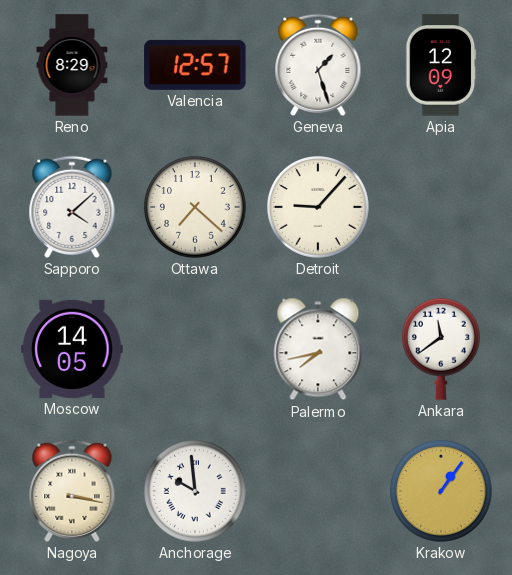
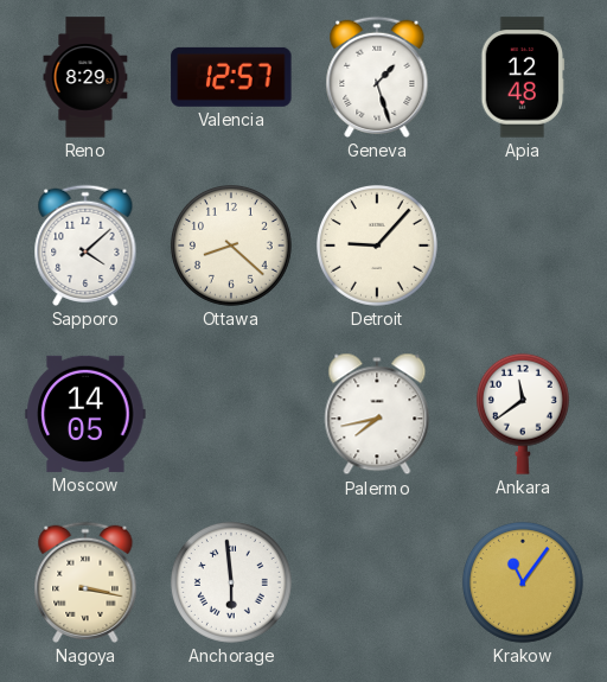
Apia: 12:09 -> 12:48
Ottawa: 7:22 -> 8:22
Anchorage: 9:59 -> 5:59
Krakow: 1:06 -> 11:06
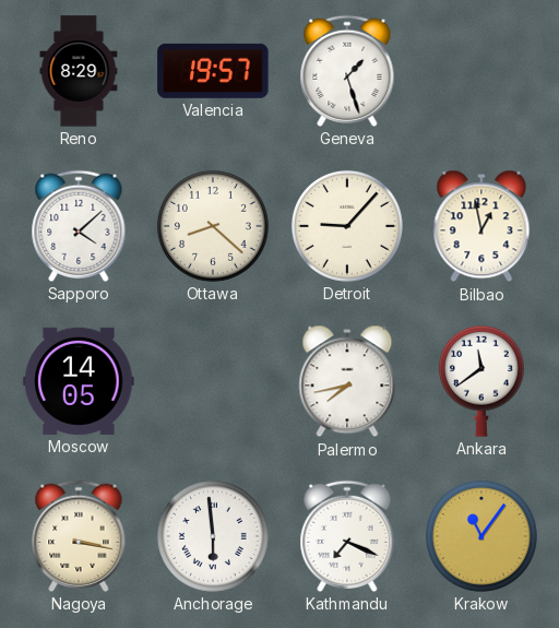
Valencia: 12:57 -> 19:57
Apia: 12:48 -> none
Bilbao: none -> 12:58
Kathmandu: none -> 7:19
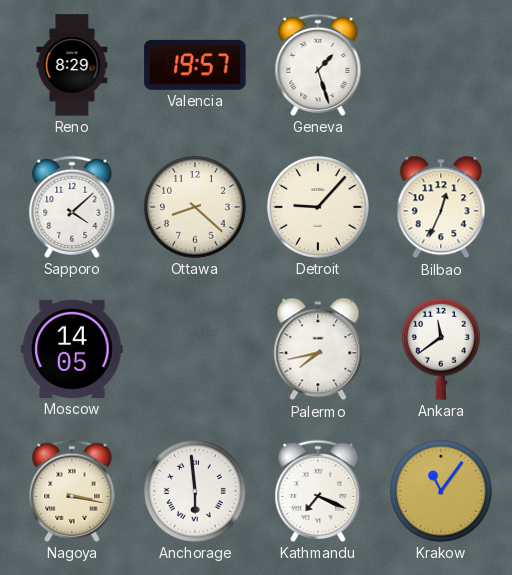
Bilbao: 12:58 -> 12:34
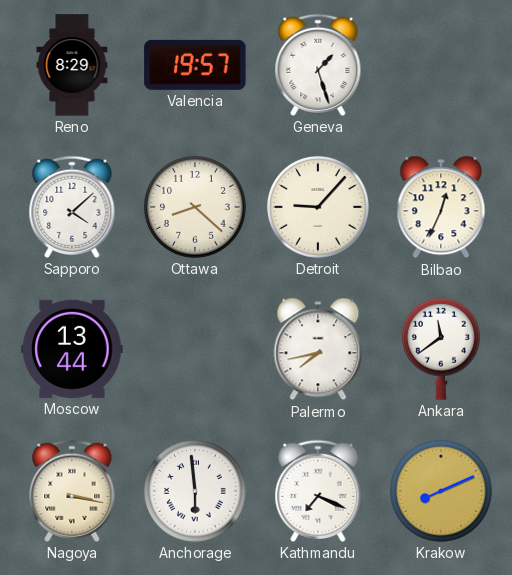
Moscow: 14:05 -> 13:44
Krakow: 11:06 -> 8:11
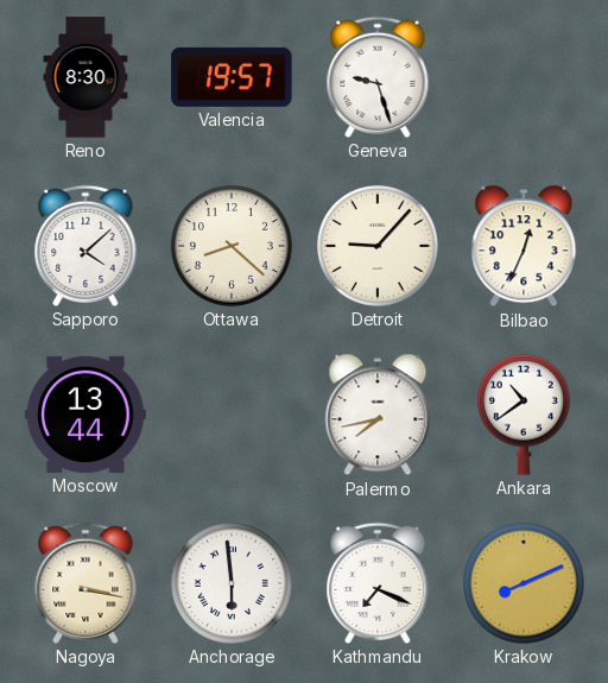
Reno: 8:29 -> 8:30
Geneva: 1:27 -> 9:27
Ankara: 11:39 -> 10:39
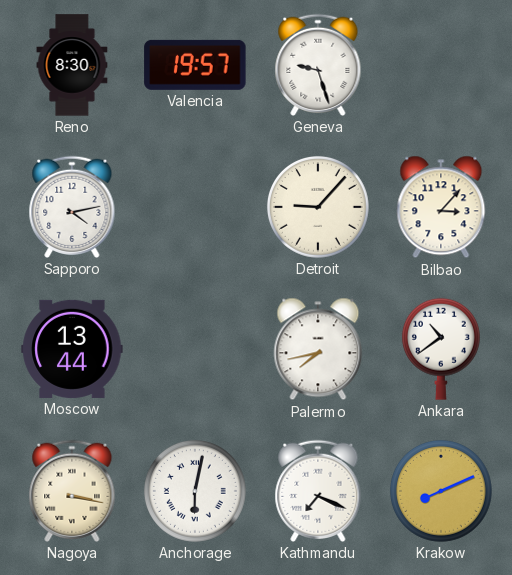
Sapporo: 4:08 -> 4:13
Ottawa: 8:22 -> none
Bilbao: 12:34 -> 3:07
Anchorage: 5:59 -> 6:02
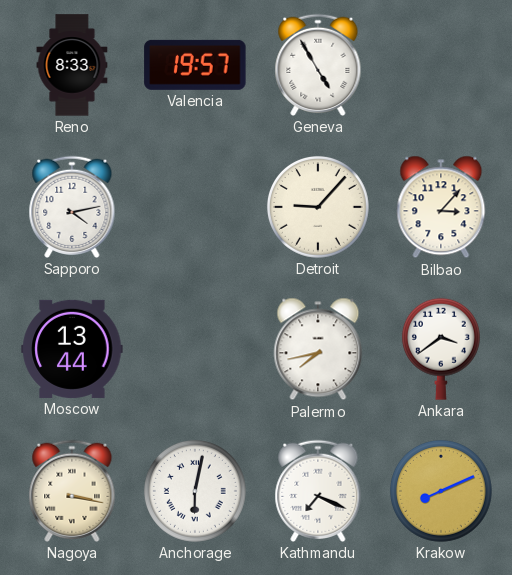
Reno: 8:30 -> 8:33
Geneva: 9:27 -> 4:55
Ankara: 10:39 -> 3:39
